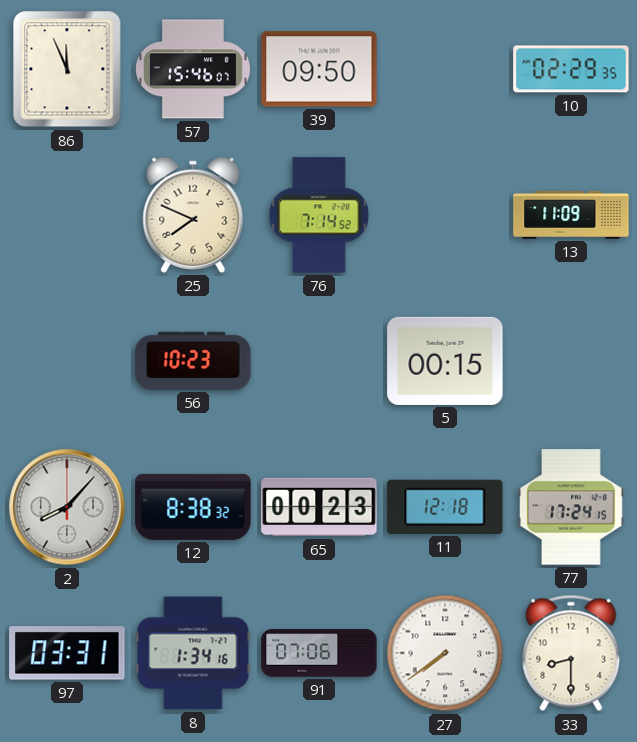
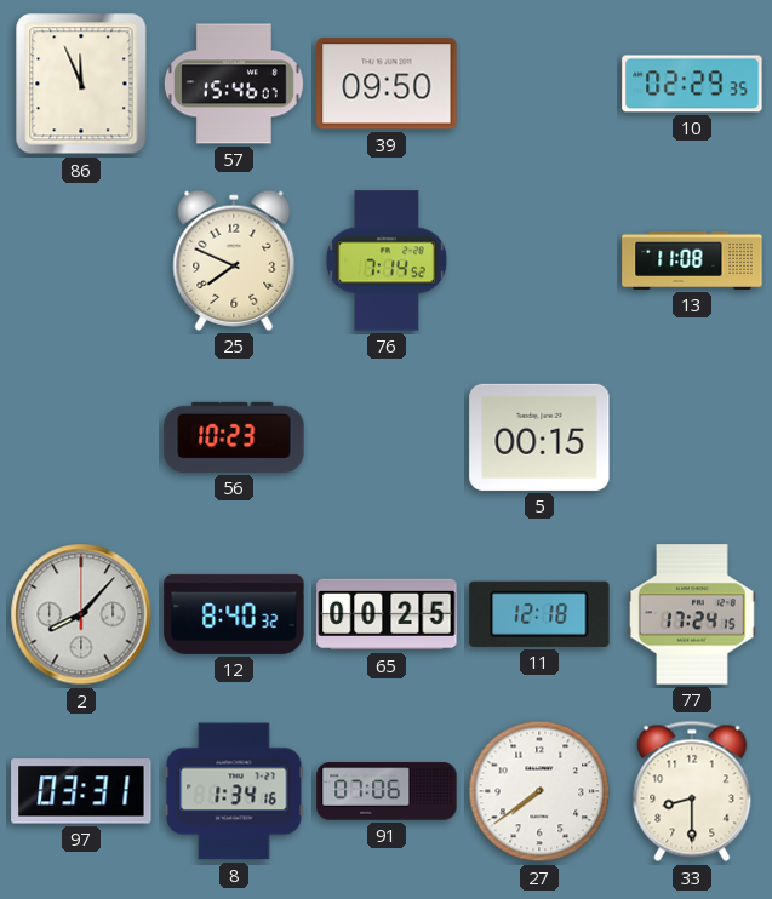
13: 11:09 -> 11:08
12: 8:38 -> 8:40
65: 00:23 -> 00:25
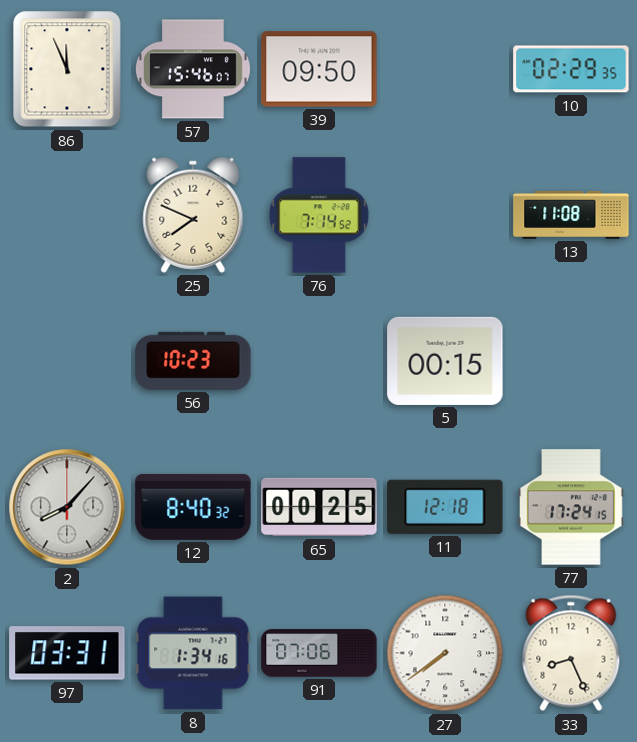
33: 8:30 -> 8:26
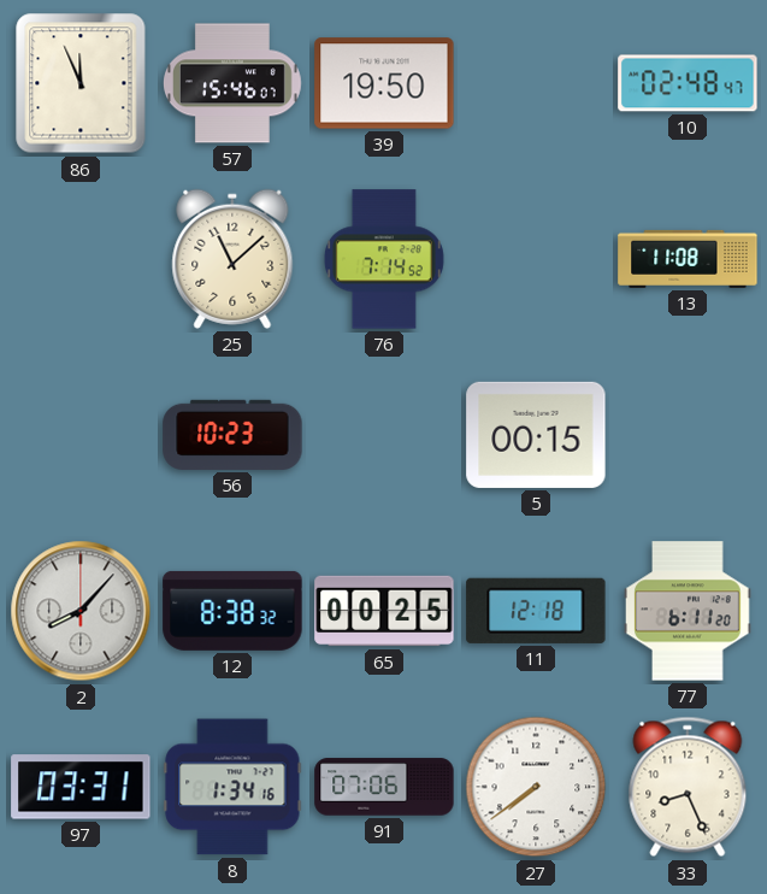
39: 09:50 -> 19:50
10: 02:29 -> 02:48
25: 7:49 -> 11:08
12: 8:40 -> 8:38
77: 17:24 -> 6:11
